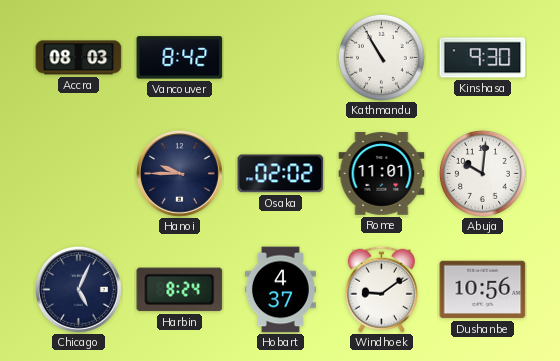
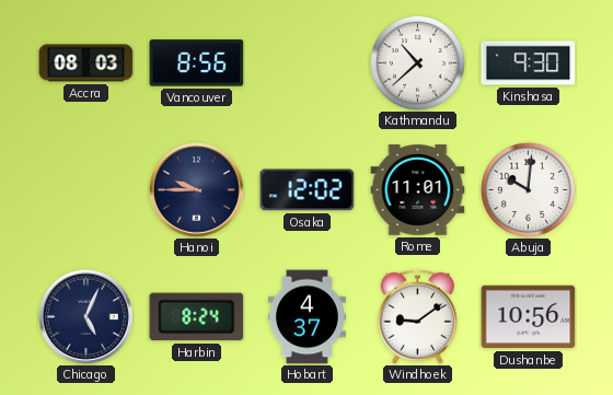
Vancouver: 8:42 -> 8:56
Kathmandu: 10:55 -> 10:38
Osaka: 02:02 -> 12:02
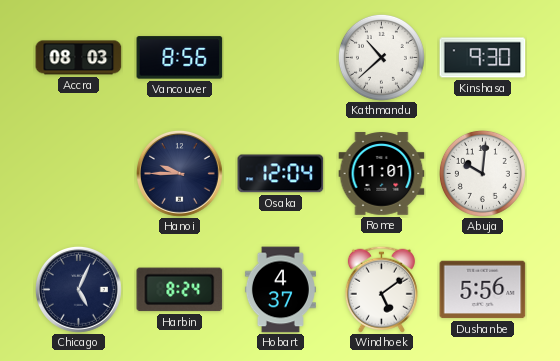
Osaka: 12:02 -> 12:04
Windhoek: 9:09 -> 5:09
Dushanbe: 10:56 -> 5:56
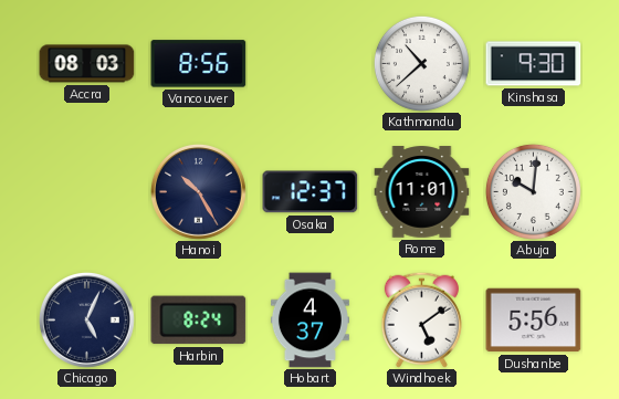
Hanoi: 9:45 -> 10:25
Osaka: 12:04 -> 12:37
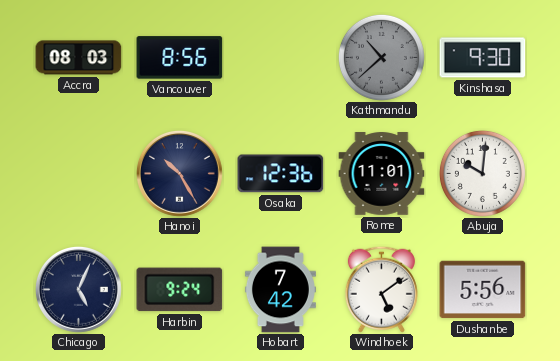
Kathmandu dial: white -> grey
Osaka: 12:37 -> 12:36
Harbin: 8:24 -> 9:24
Hobart: 4:37 -> 7:42
